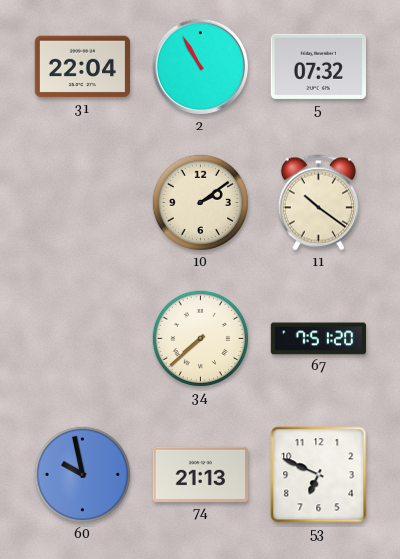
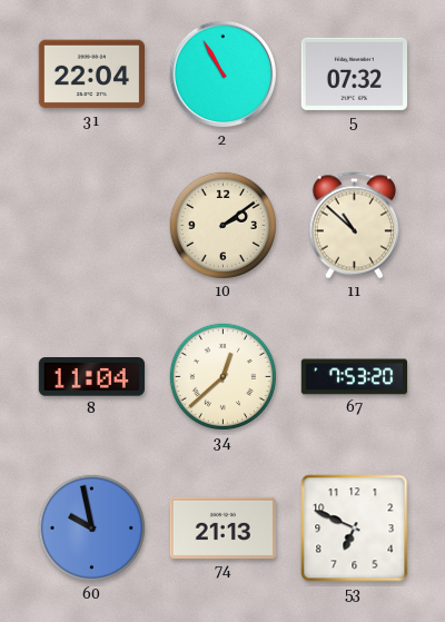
11: 10:21 -> 10:52
8: none -> 11:04
34: 7:38 -> 12:38
67: 7:51 -> 7:53
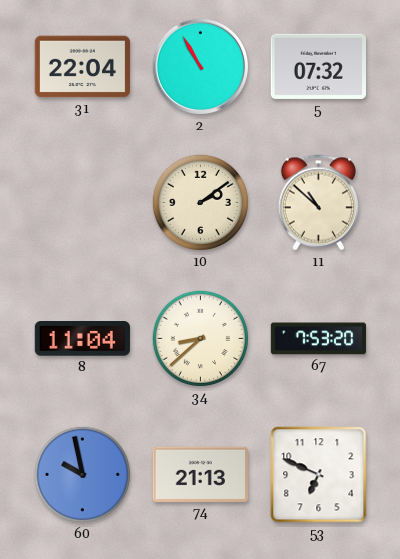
34: 12:38 -> 8:38
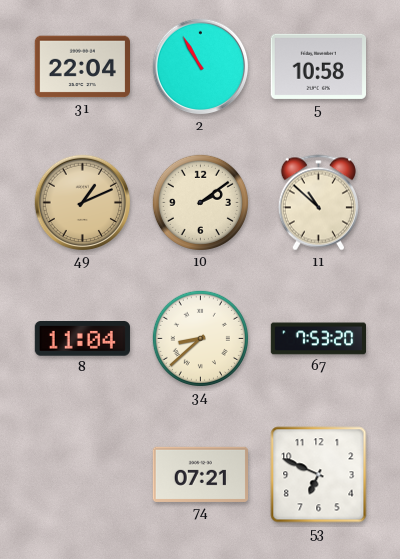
5: 07:32 -> 10:58
49: none -> 1:11
60: 9:58 -> none
74: 21:13 -> 07:21
